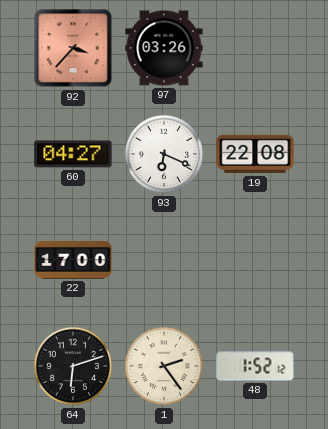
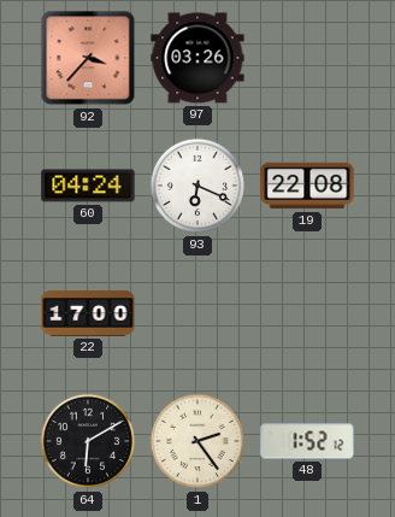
60: 04:27 -> 04:24
64: 6:12 -> 6:10
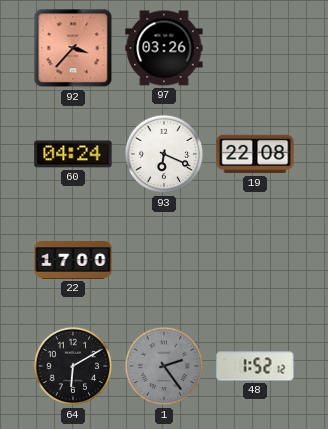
1 dial: cream -> grey
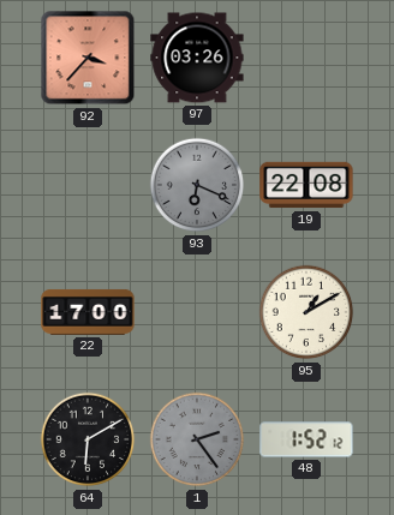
60: 04:24 -> none
93 dial: white -> grey
95: none -> 1:10
